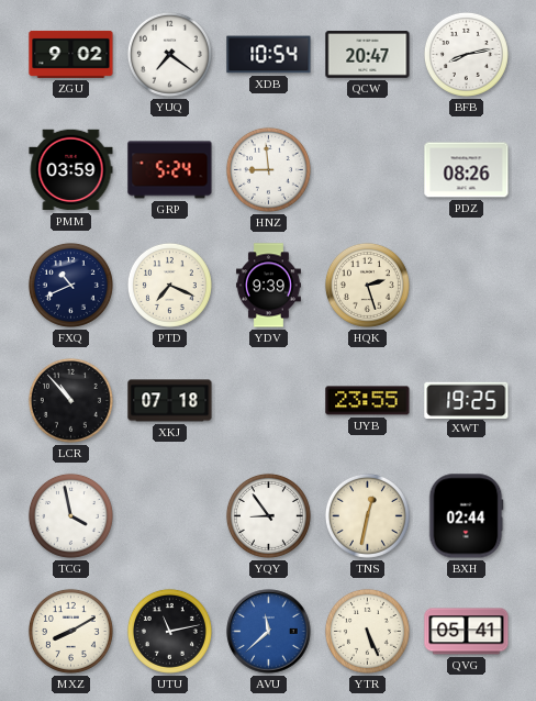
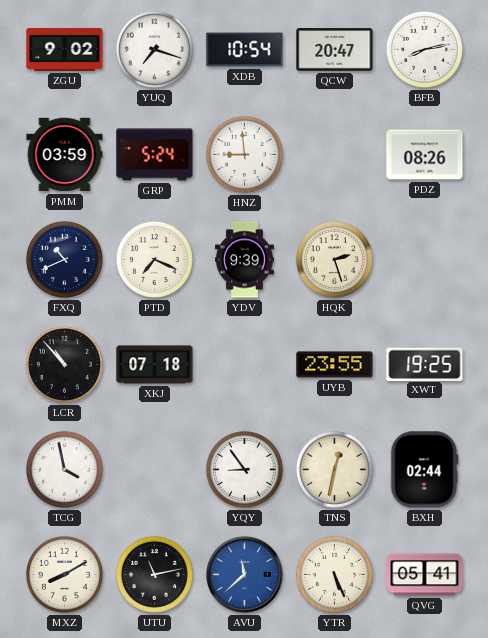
YUQ: 7:21 -> 7:18
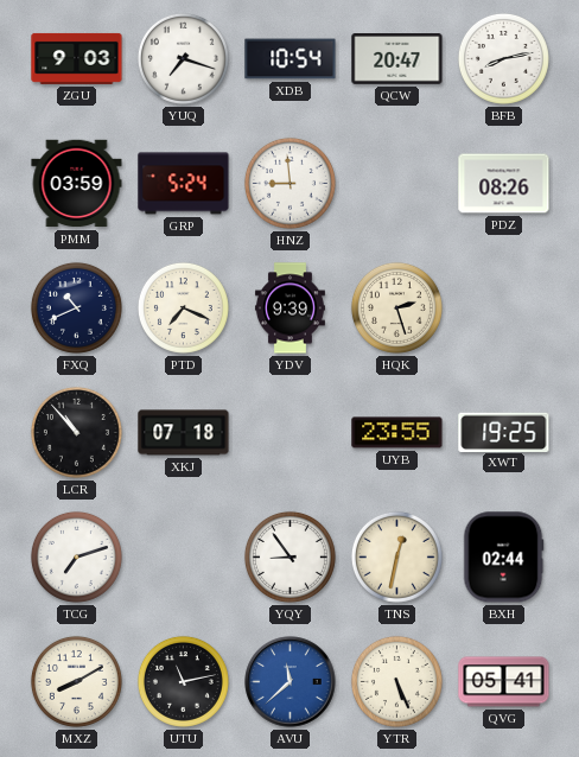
ZGU: 9:02 -> 9:03
TCG: 3:58 -> 7:12
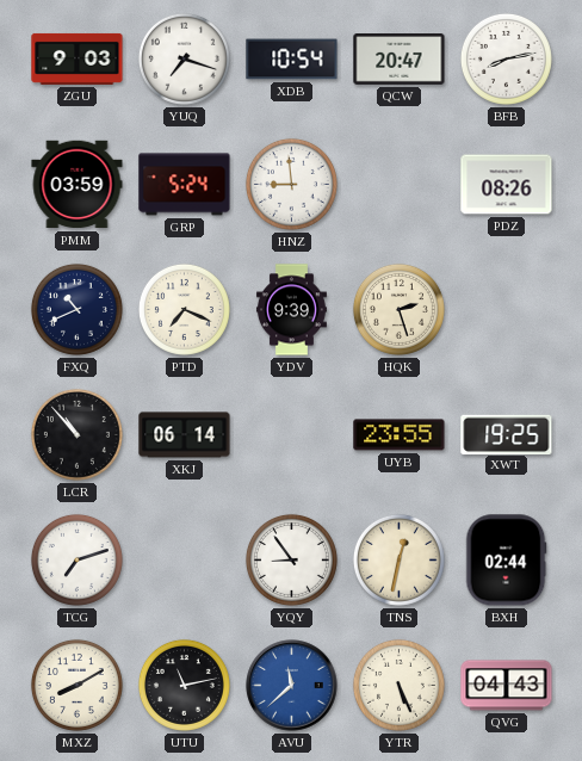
XKJ: 07:18 -> 06:14
QVG: 05:41 -> 04:43
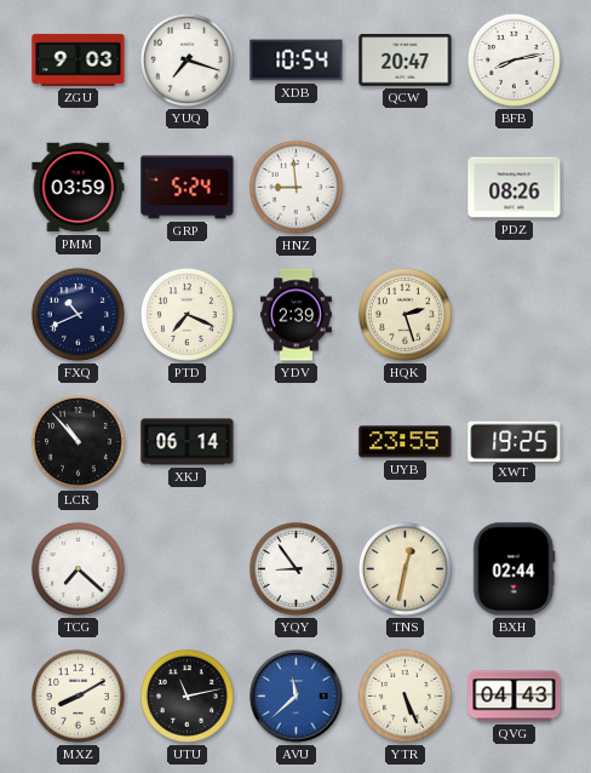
YDV: 9:39 -> 2:39
TCG: 7:12 -> 7:22
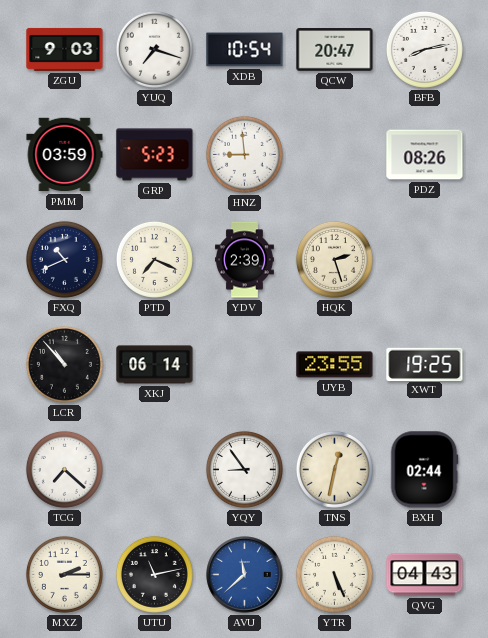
GRP: 5:24 -> 5:23
MXZ: 8:10 -> 2:15
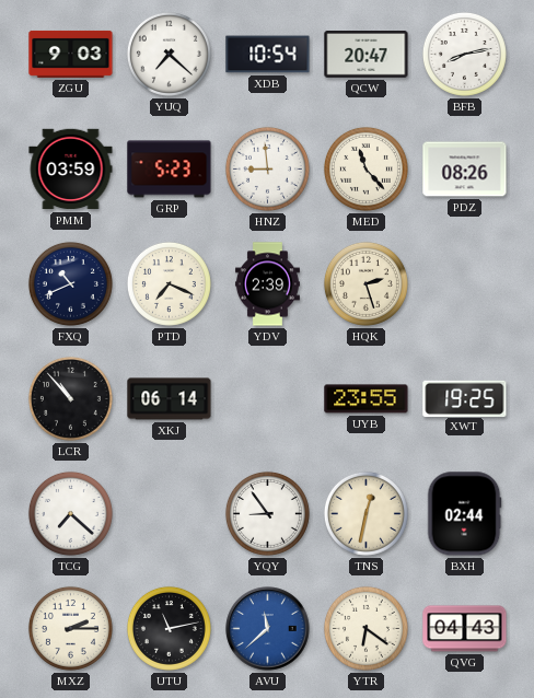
YUQ: 7:18 -> 7:22
MED: none -> 11:23
YTR: 5:26 -> 6:21
